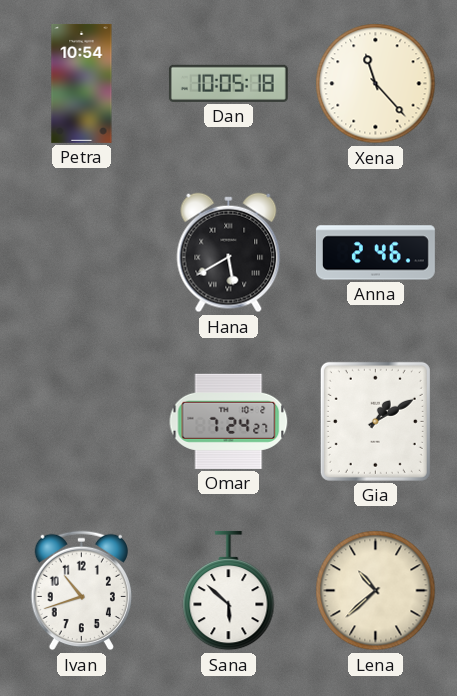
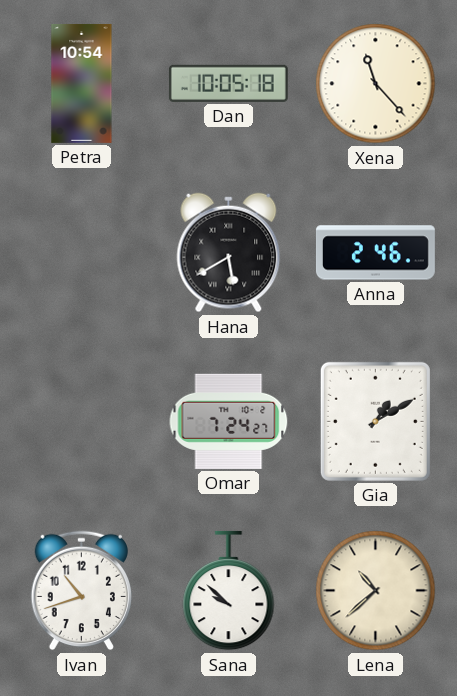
Sana: 5:52 -> 9:52
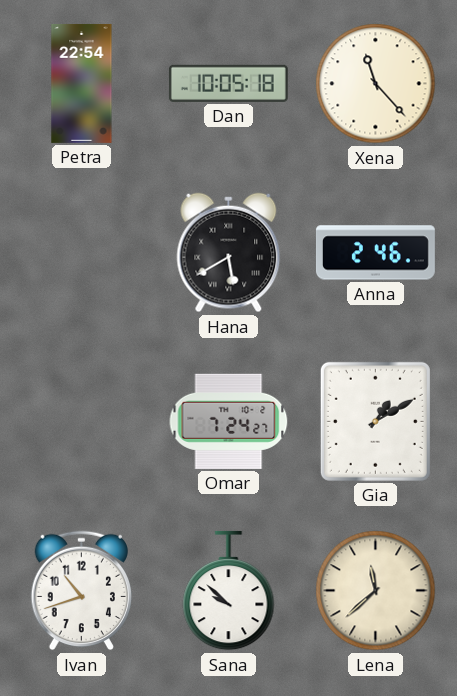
Petra: 10:54 -> 22:54
Lena: 10:38 -> 11:38
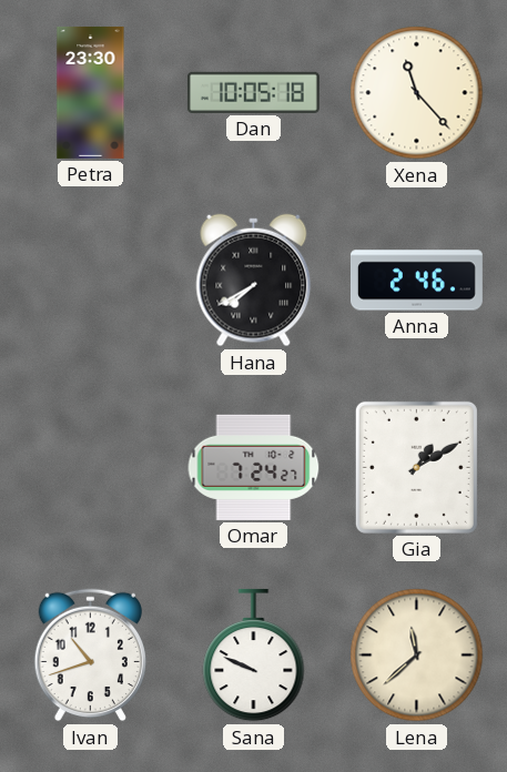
Petra: 22:54 -> 23:30
Hana: 5:40 -> 7:40
Sana: 9:52 -> 9:49
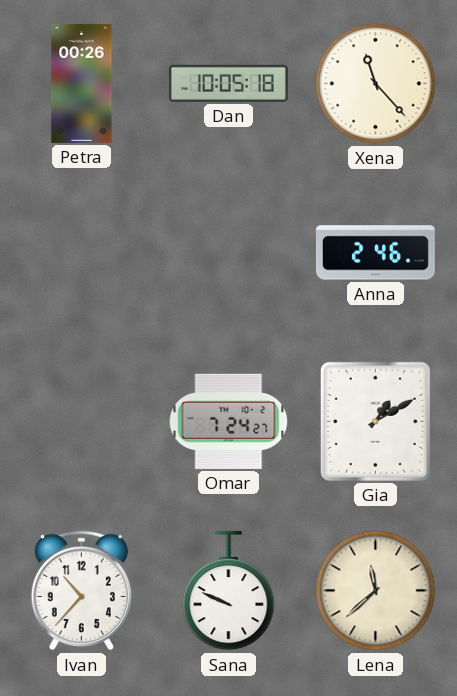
Petra: 23:30 -> 00:26
Hana: 7:40 -> none
Ivan: 10:42 -> 10:37
